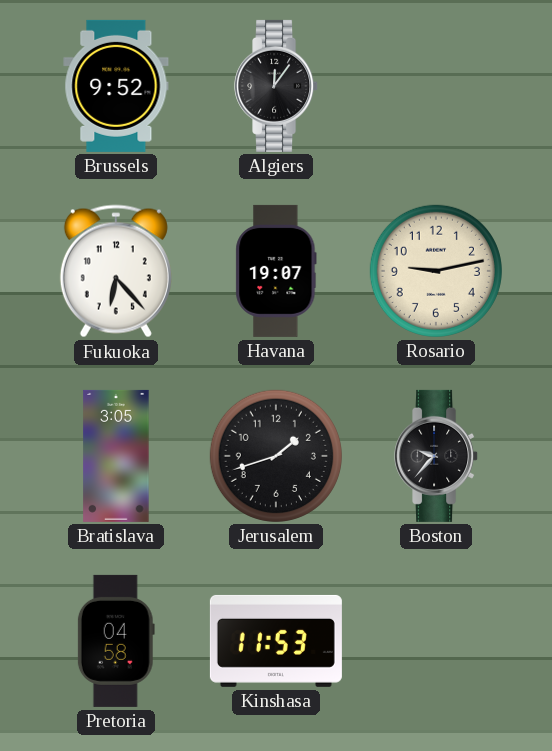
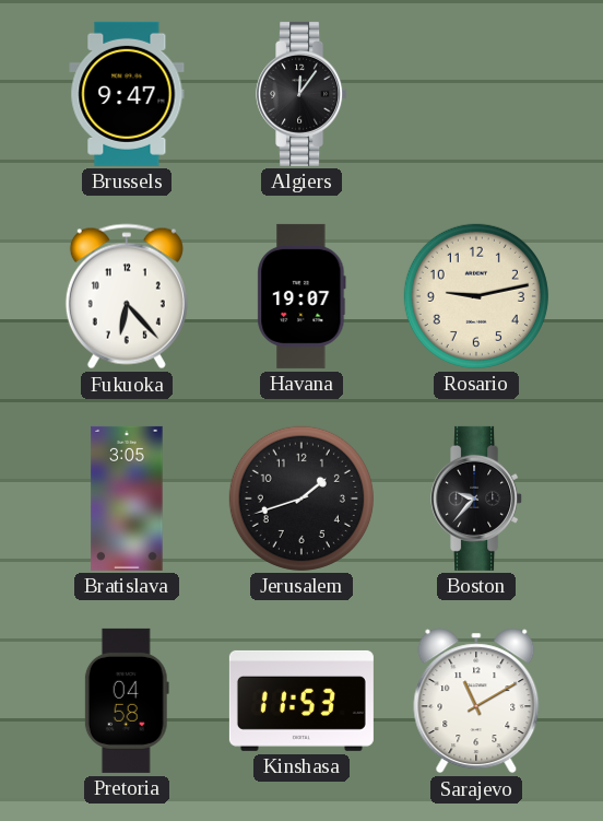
Brussels: 9:52 -> 9:47
Sarajevo: none -> 11:10
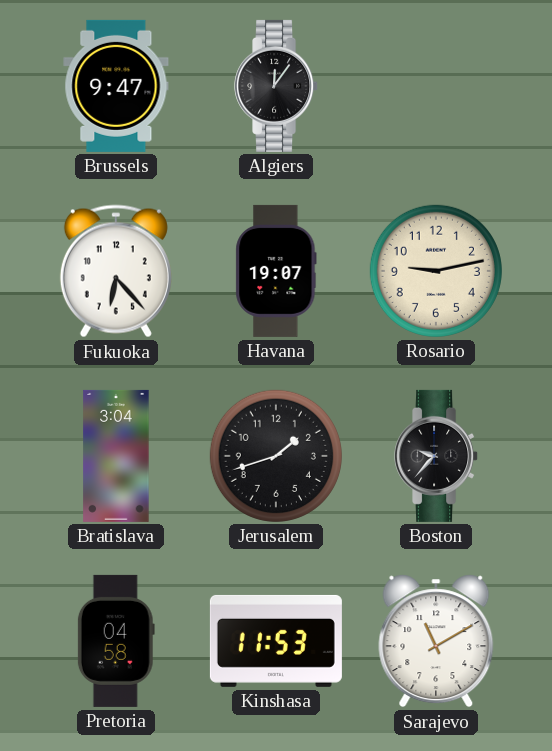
Bratislava: 3:05 -> 3:04
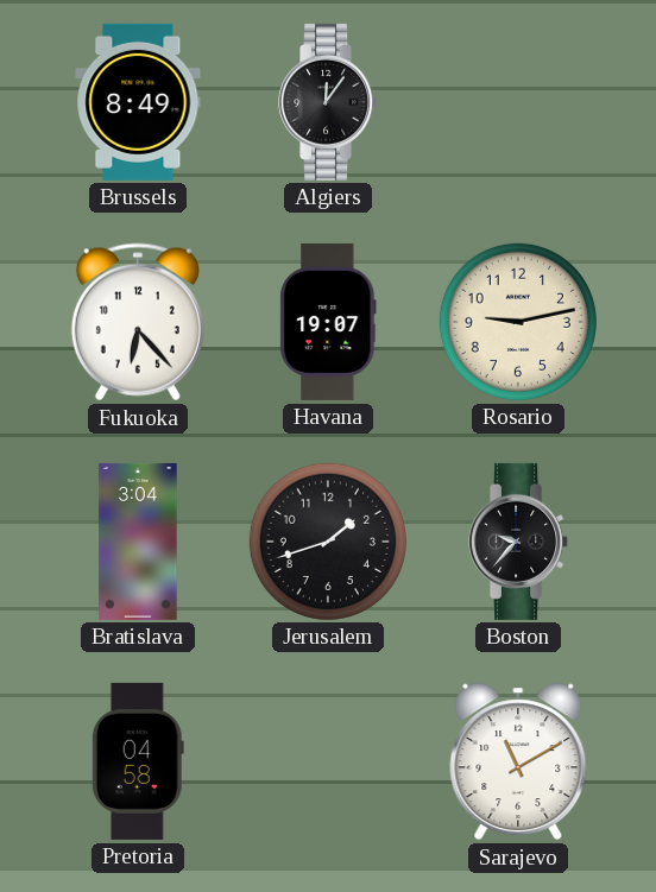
Brussels: 9:47 -> 8:49
Kinshasa: 11:53 -> none
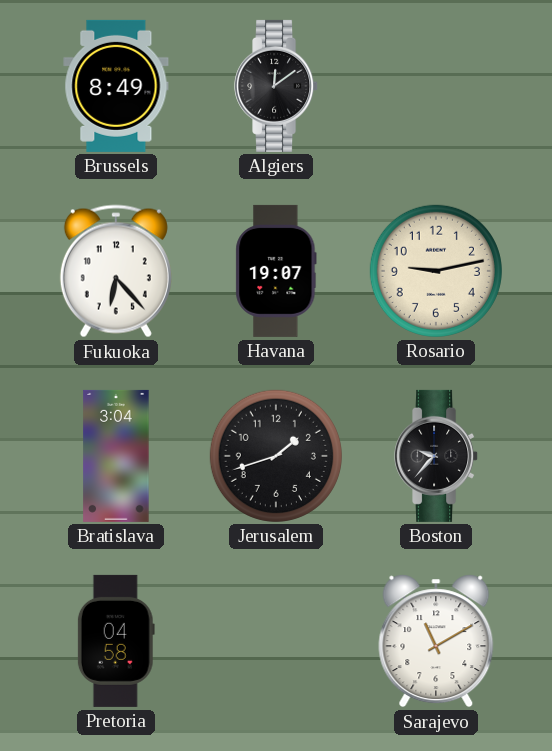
Algiers: 12:06 -> 12:09
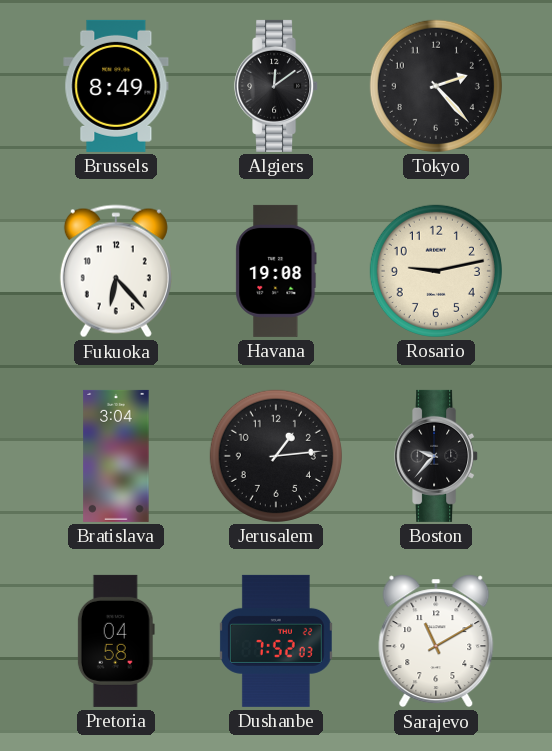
Tokyo: none -> 2:23
Havana: 19:07 -> 19:08
Jerusalem: 1:42 -> 1:14
Dushanbe: none -> 7:52
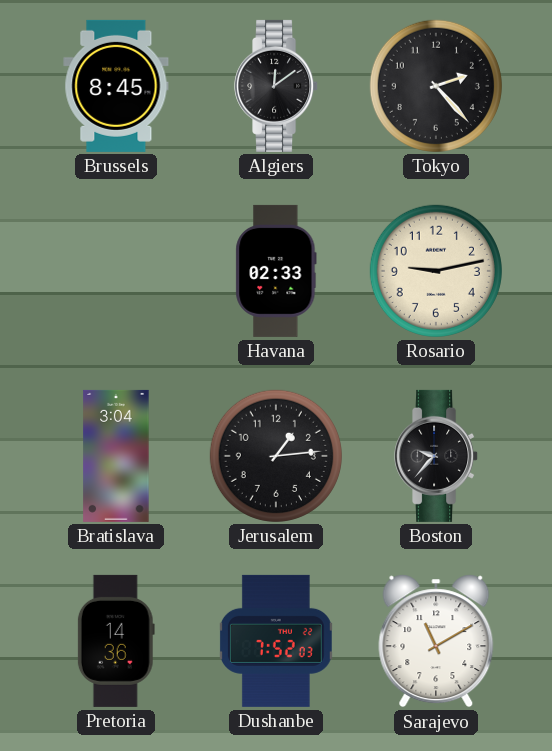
Brussels: 8:49 -> 8:45
Fukuoka: 6:23 -> none
Havana: 19:08 -> 02:33
Pretoria: 04:58 -> 14:36
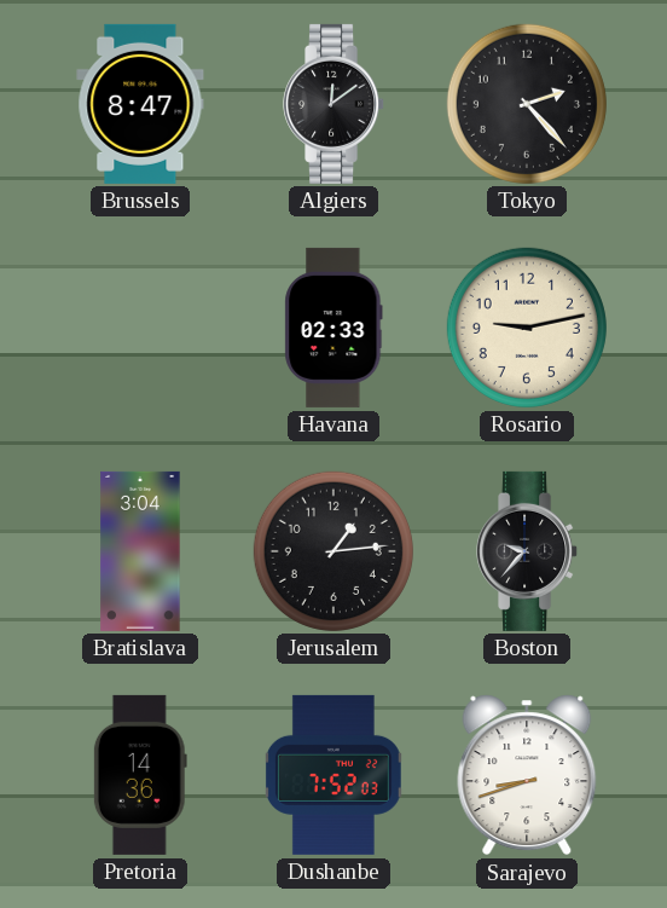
Brussels: 8:45 -> 8:47
Sarajevo: 11:10 -> 8:42
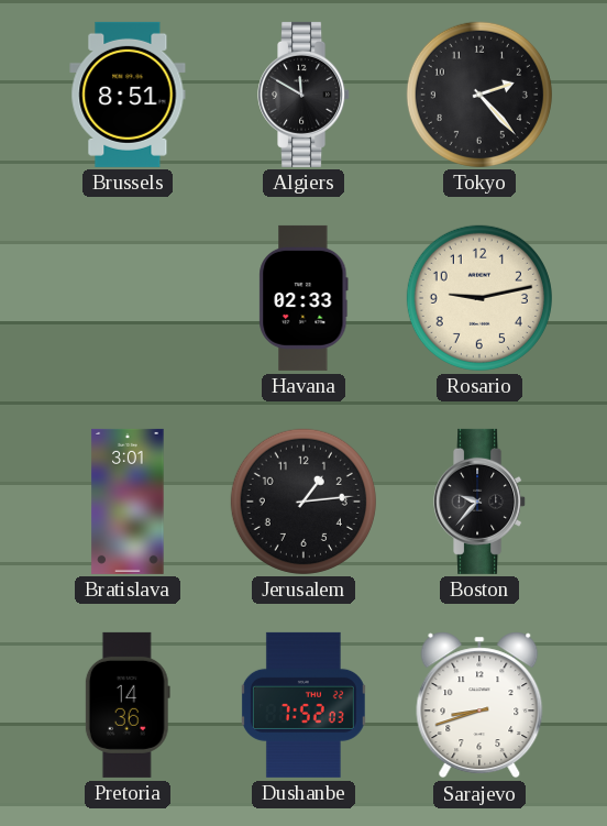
Brussels: 8:47 -> 8:51
Algiers: 12:09 -> 11:50
Bratislava: 3:04 -> 3:01
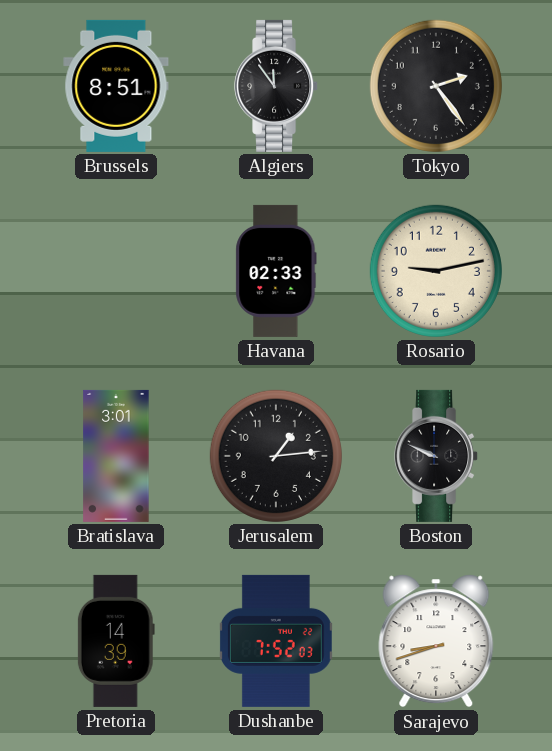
Algiers: 11:50 -> 11:54
Tokyo: 2:23 -> 2:24
Boston: 9:37 -> 9:49
Pretoria: 14:36 -> 14:39
